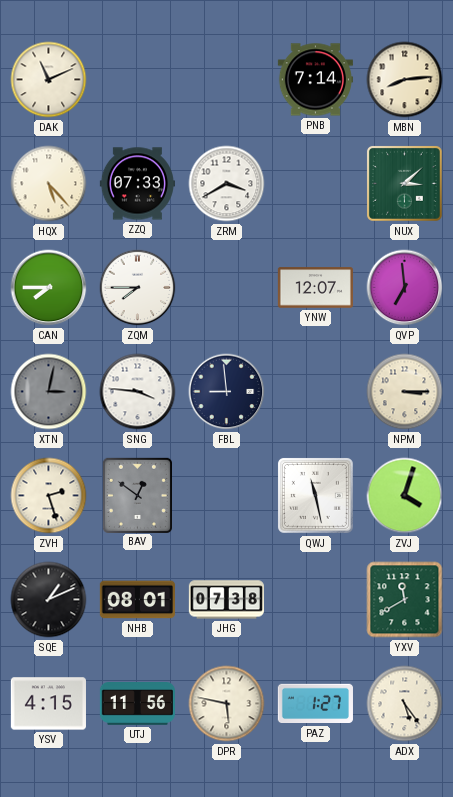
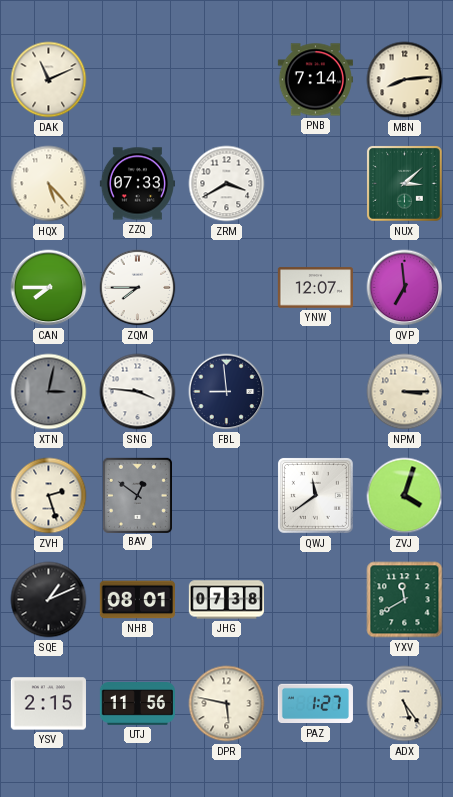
QWJ: 11:28 -> 11:39
YSV: 4:15 -> 2:15
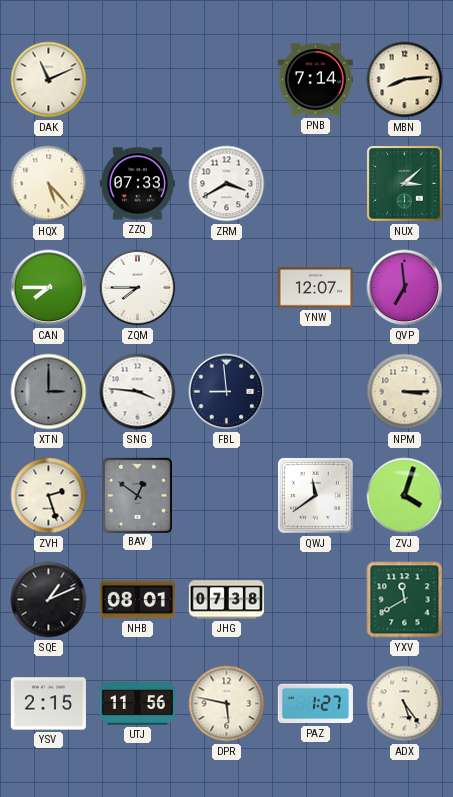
XTN: 3:02 -> 3:00
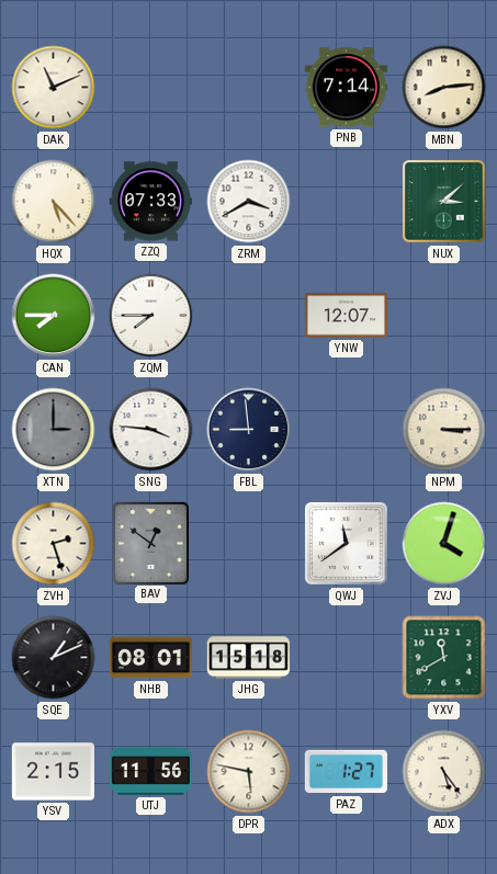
QVP: 6:59 -> none
JHG: 07:38 -> 15:18
